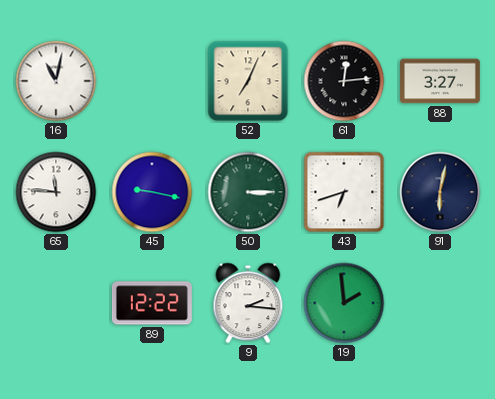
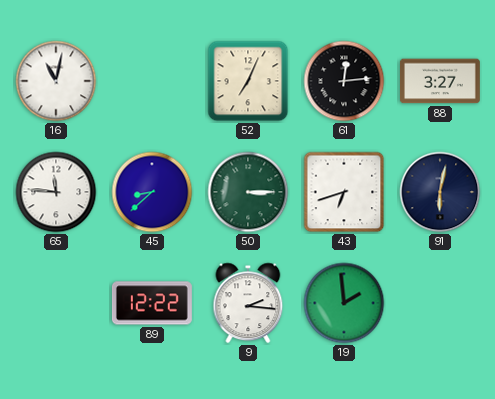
45: 9:17 -> 8:38
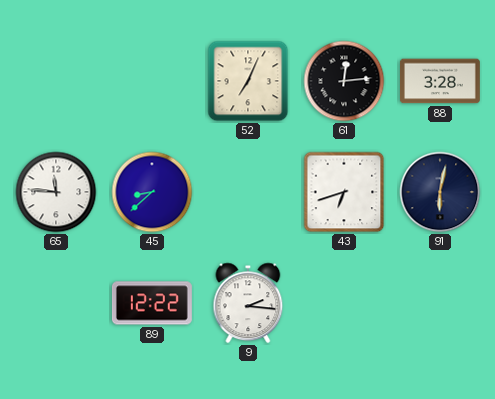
16: 11:02 -> none
88: 3:27 -> 3:28
50: 3:15 -> none
19: 1:59 -> none
